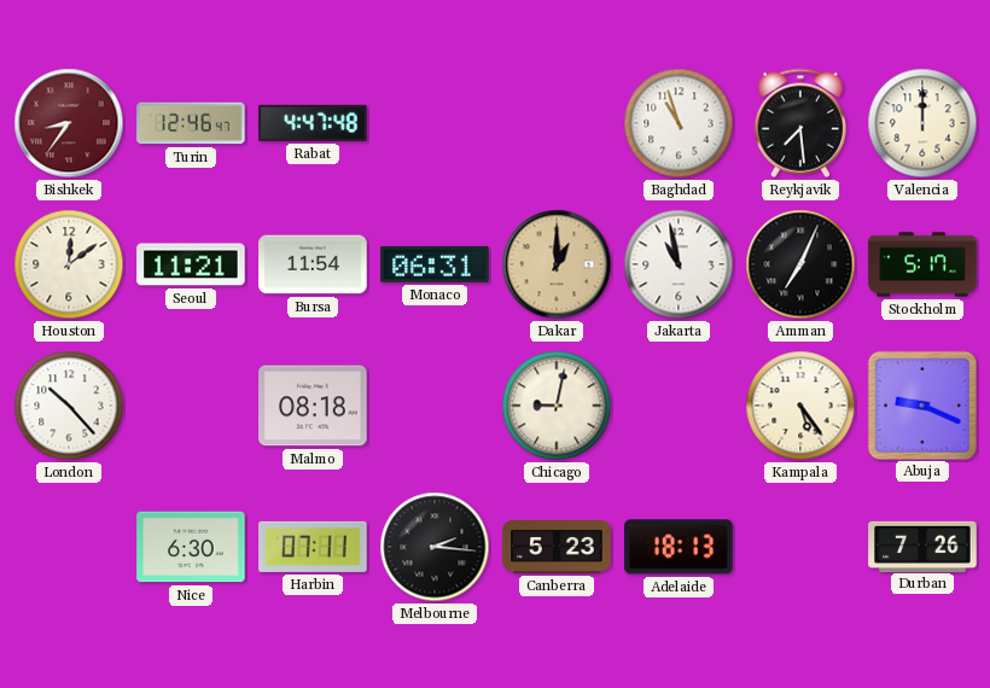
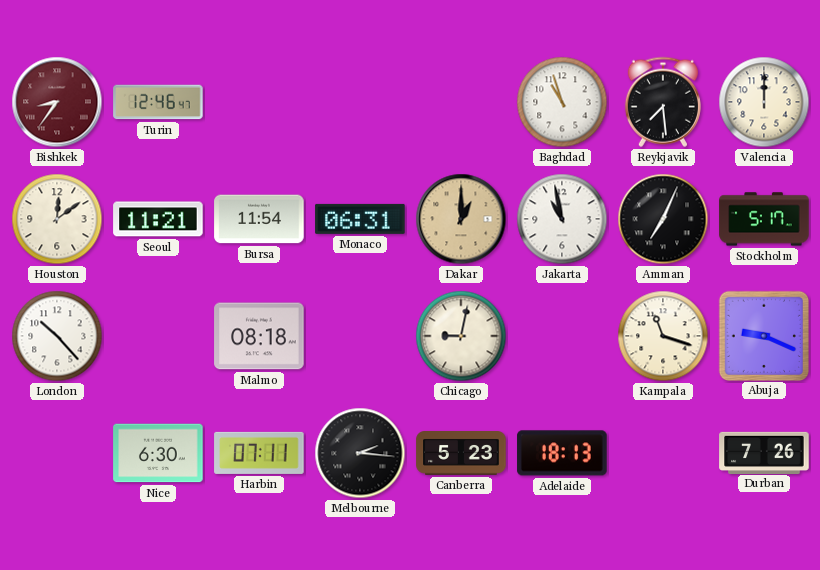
Rabat: 4:47 -> none
Kampala: 5:24 -> 11:18
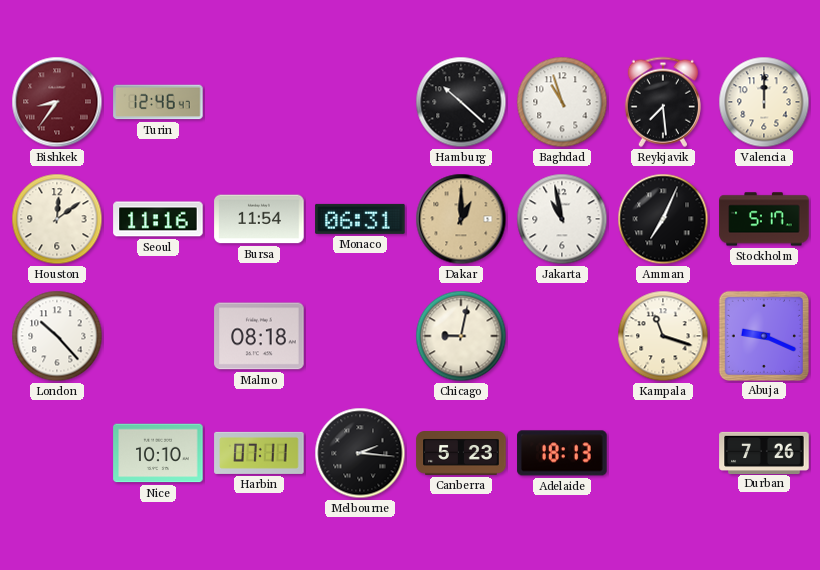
Hamburg: none -> 10:22
Seoul: 11:21 -> 11:16
Nice: 6:30 -> 10:10
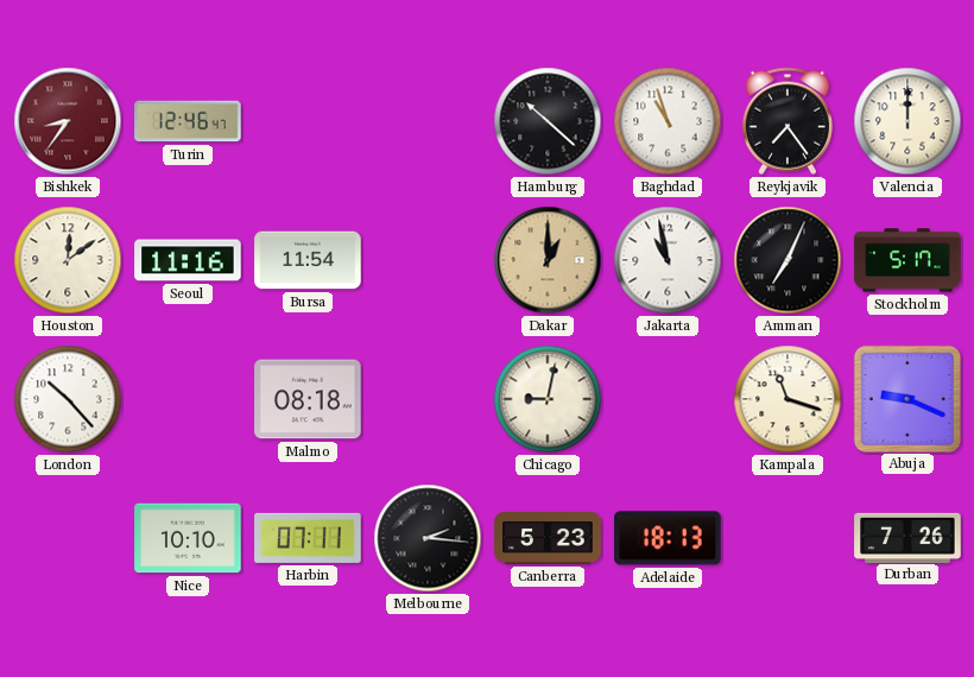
Reykjavik: 7:29 -> 7:24
Monaco: 06:31 -> none
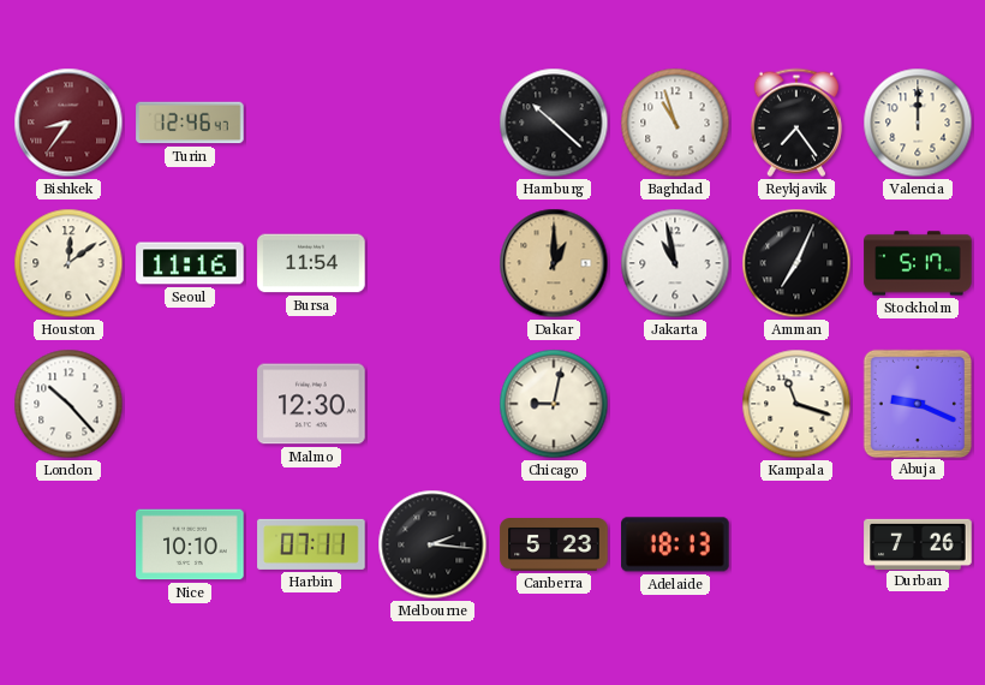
Malmo: 08:18 -> 12:30
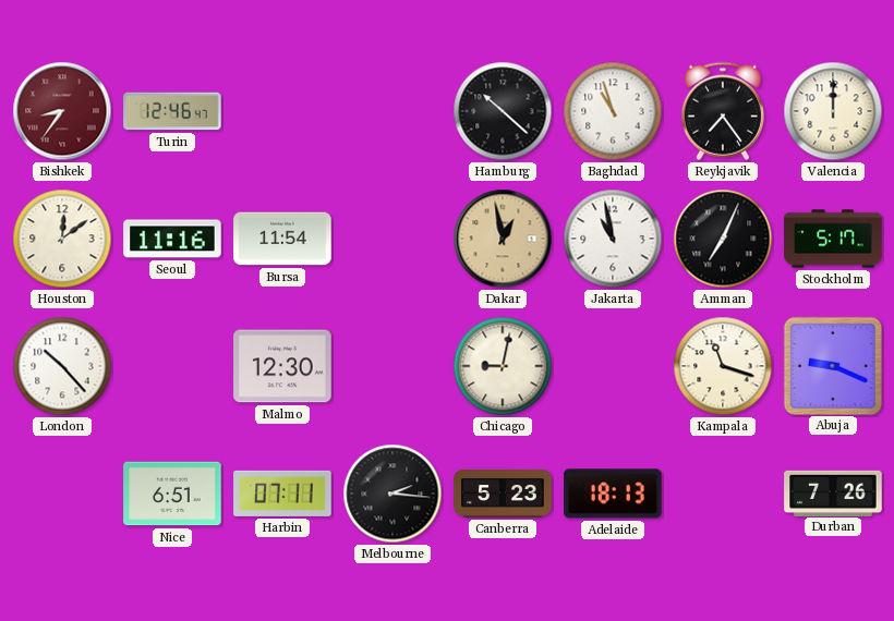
Dakar: 1:00 -> 12:58
Nice: 10:10 -> 6:51
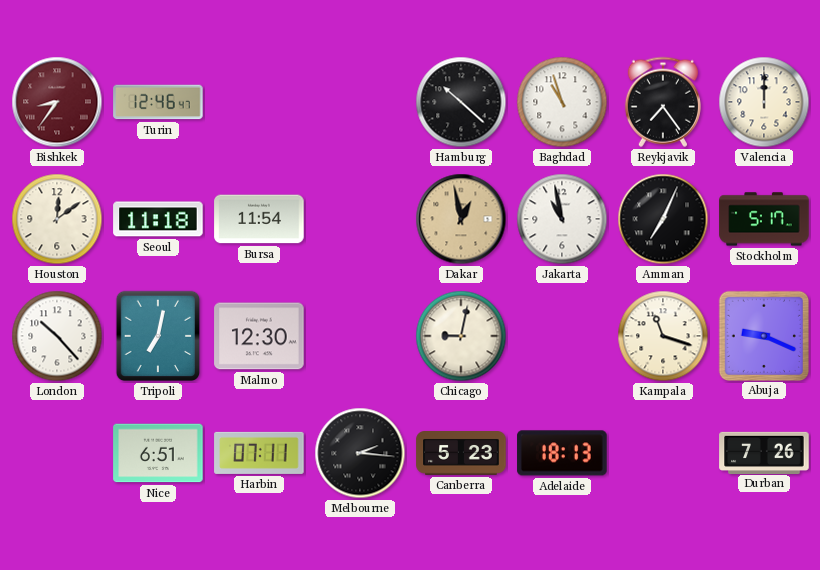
Seoul: 11:16 -> 11:18
Tripoli: none -> 7:02
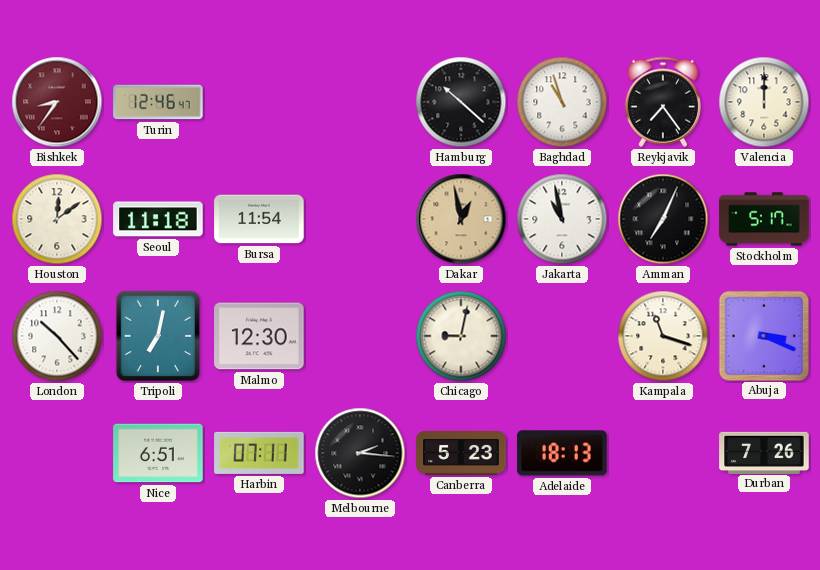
Abuja: 9:19 -> 3:19
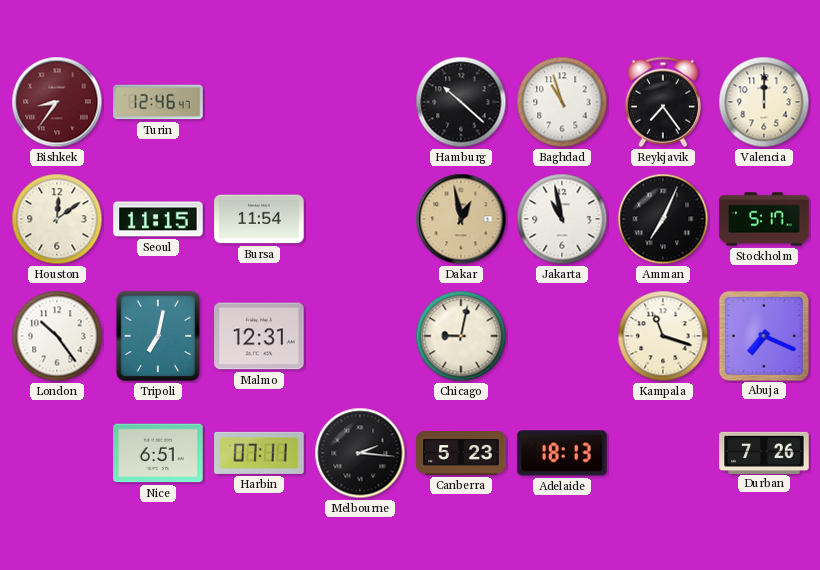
Seoul: 11:18 -> 11:15
London: 10:23 -> 10:24
Malmo: 12:30 -> 12:31
Abuja: 3:19 -> 7:19
